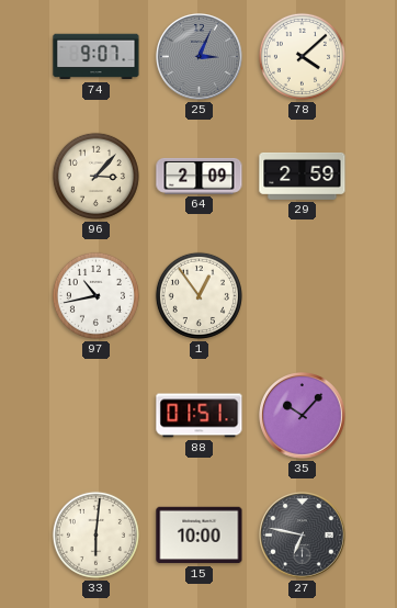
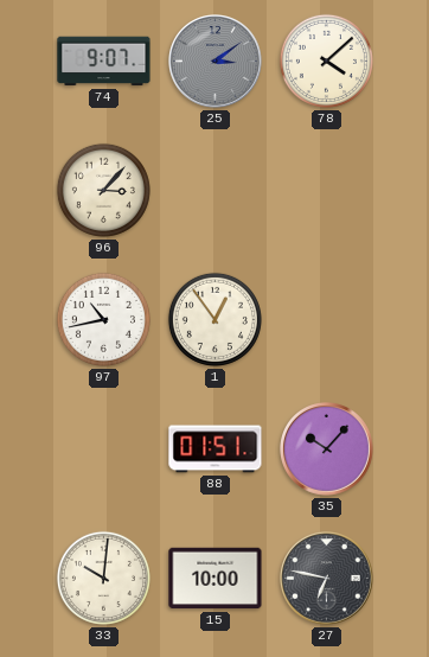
25: 3:04 -> 3:09
64: 2:09 -> none
29: 2:59 -> none
33: 6:01 -> 10:01
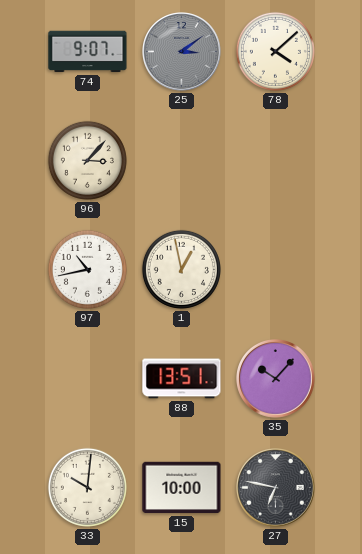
1: 12:54 -> 12:58
88: 01:51 -> 13:51
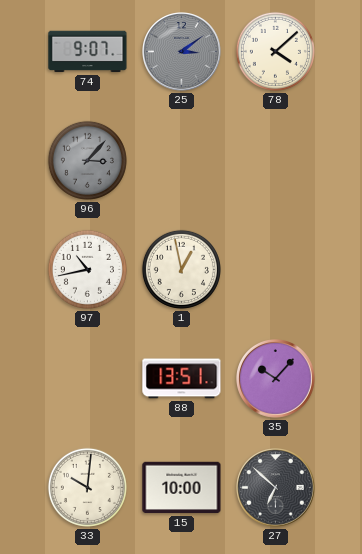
96 dial: cream -> grey
27: 6:47 -> 6:52
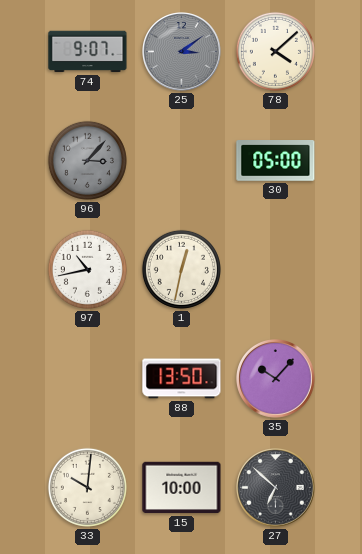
30: none -> 05:00
1: 12:58 -> 12:32
88: 13:51 -> 13:50
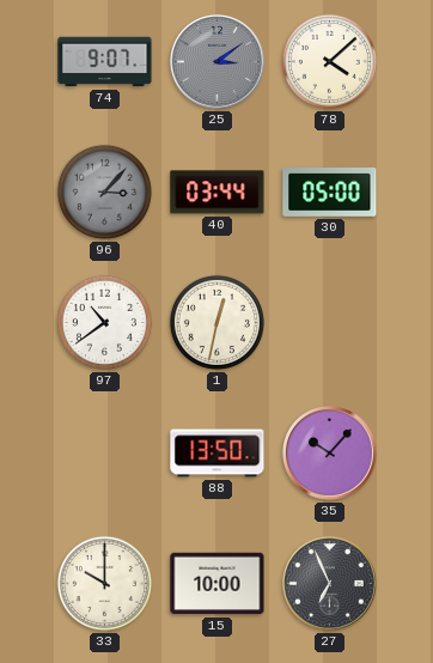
40: none -> 03:44
97: 10:43 -> 10:39
33: 10:01 -> 10:00
27: 6:52 -> 6:56
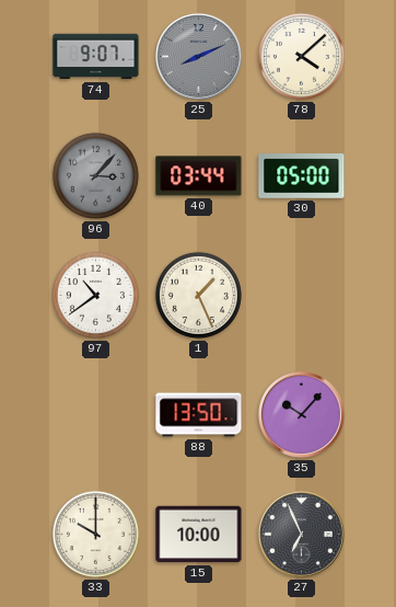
25: 3:09 -> 8:11
1: 12:32 -> 1:26
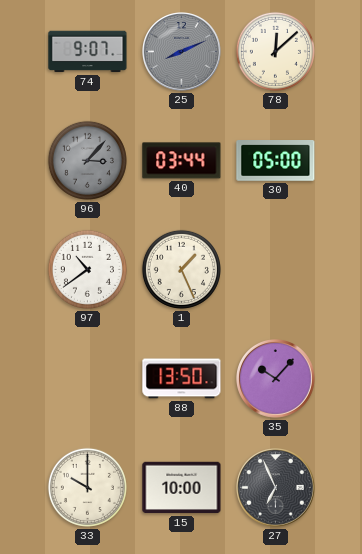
78: 4:08 -> 12:08
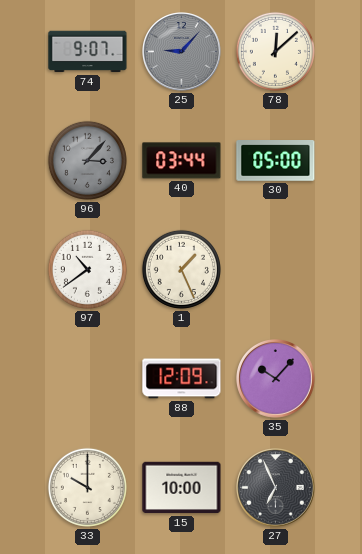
25: 8:11 -> 9:07
88: 13:50 -> 12:09
